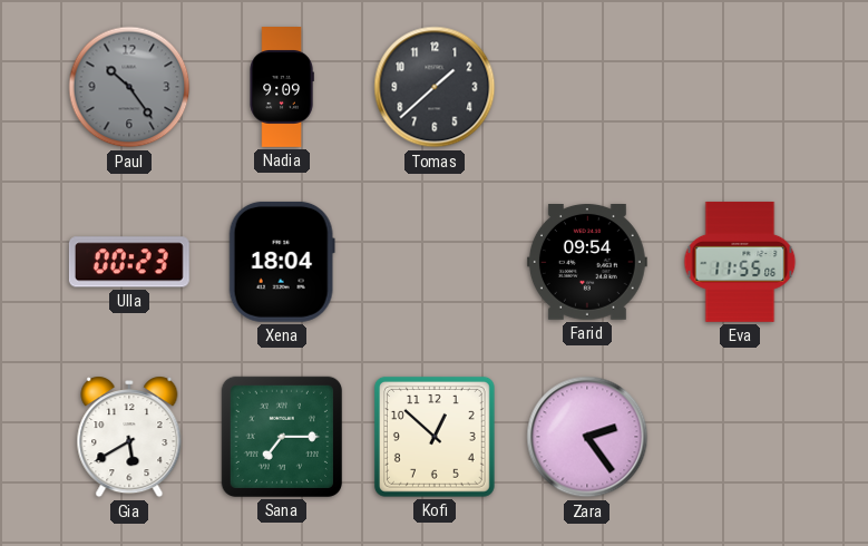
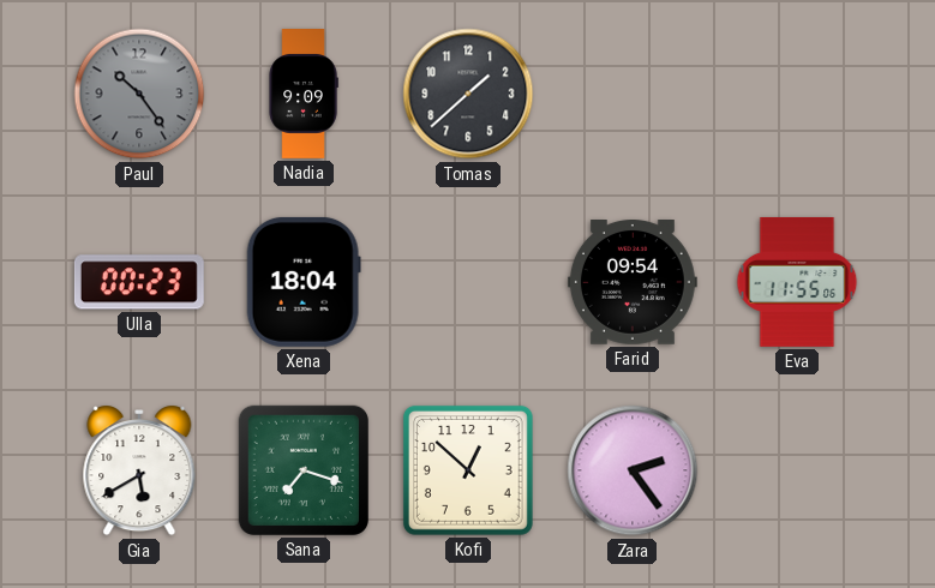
Sana: 7:15 -> 7:18
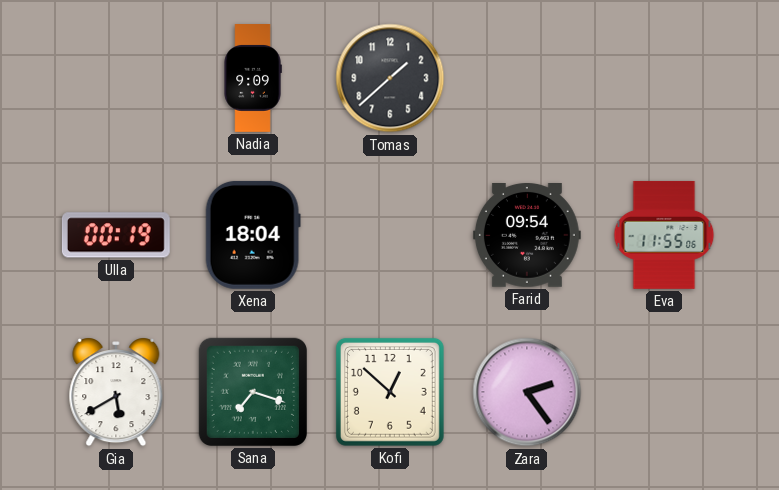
Paul: 10:24 -> none
Ulla: 00:23 -> 00:19
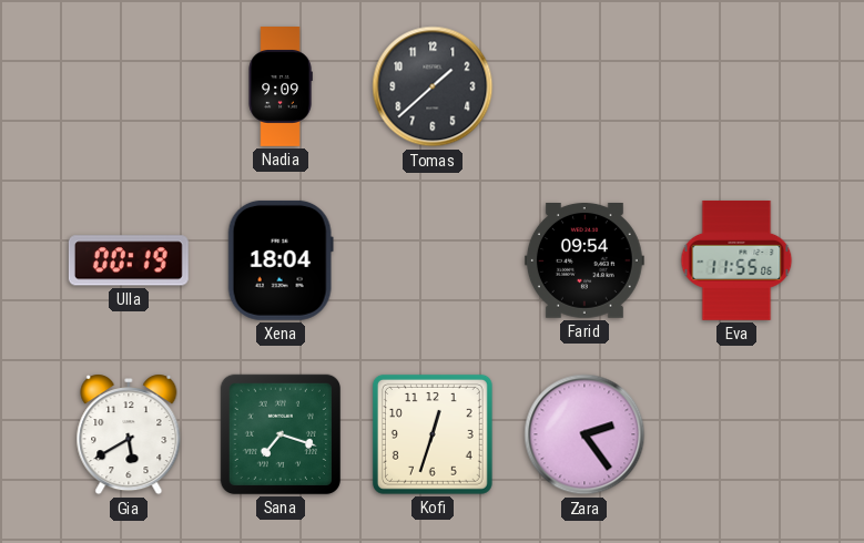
Kofi: 12:52 -> 12:33
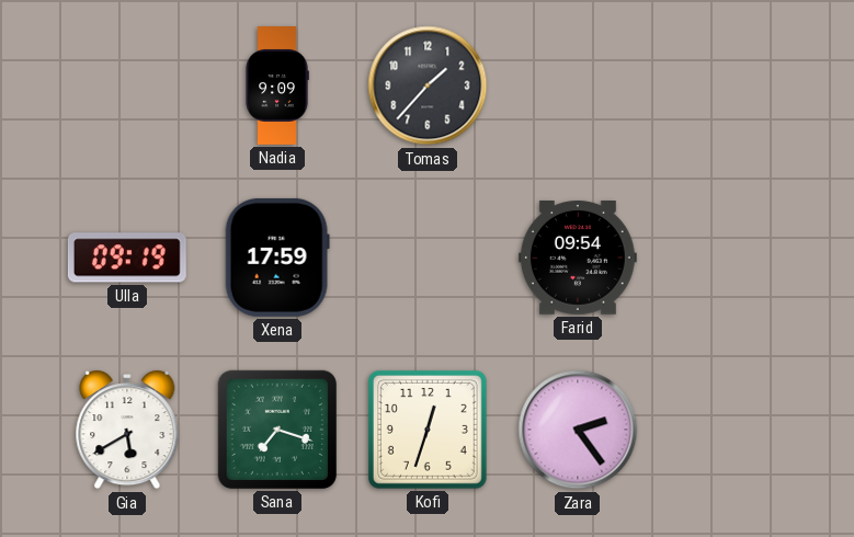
Tomas: 1:38 -> 1:37
Ulla: 00:19 -> 09:19
Xena: 18:04 -> 17:59
Eva: 11:55 -> none
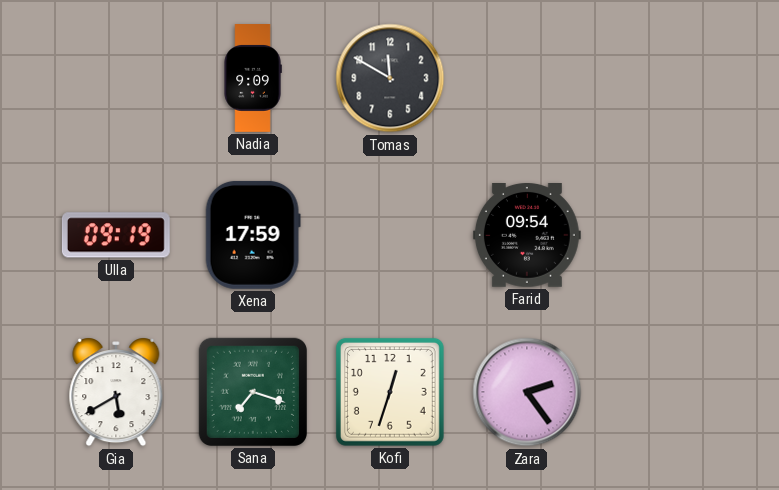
Tomas: 1:37 -> 11:50
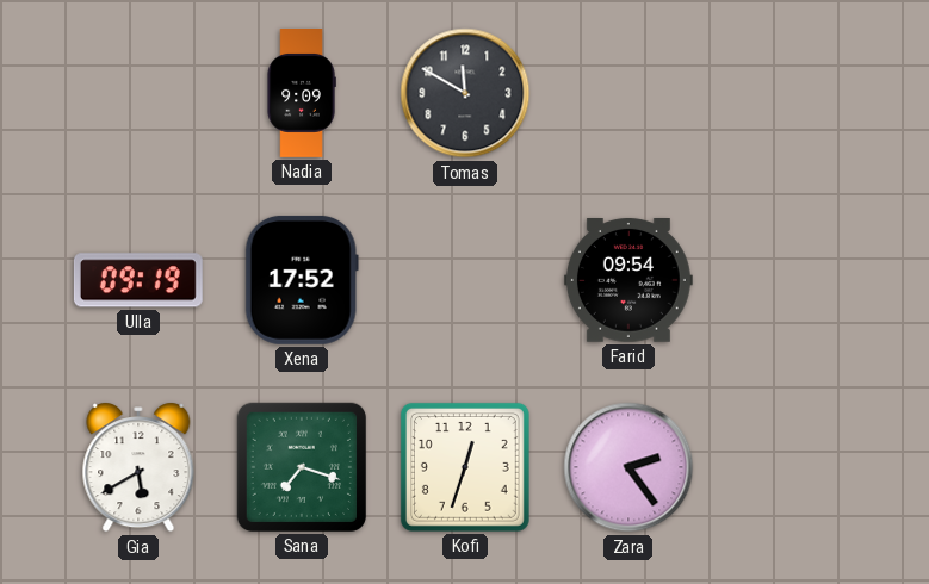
Xena: 17:59 -> 17:52
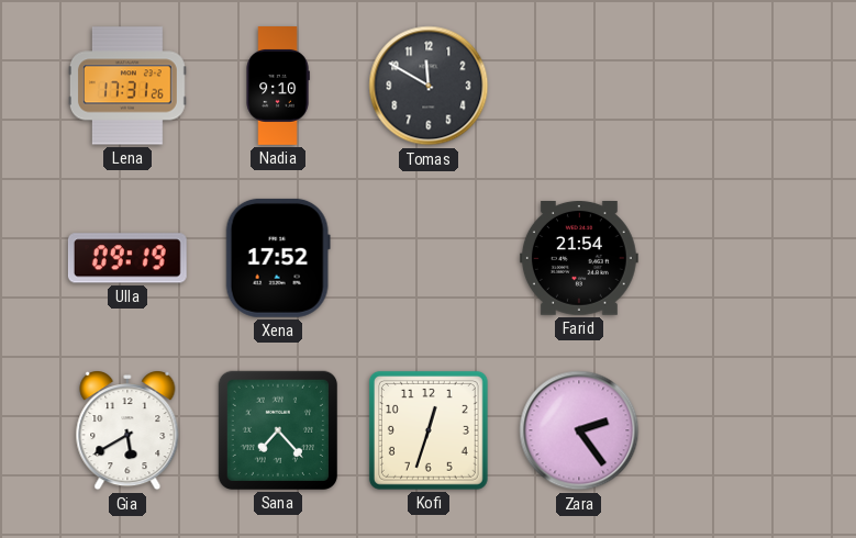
Lena: none -> 17:31
Nadia: 9:09 -> 9:10
Farid: 09:54 -> 21:54
Sana: 7:18 -> 7:23
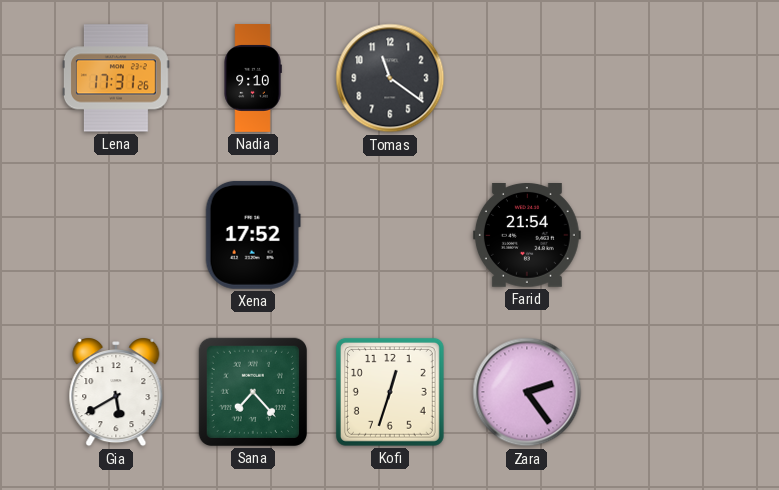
Tomas: 11:50 -> 11:21
Ulla: 09:19 -> none
